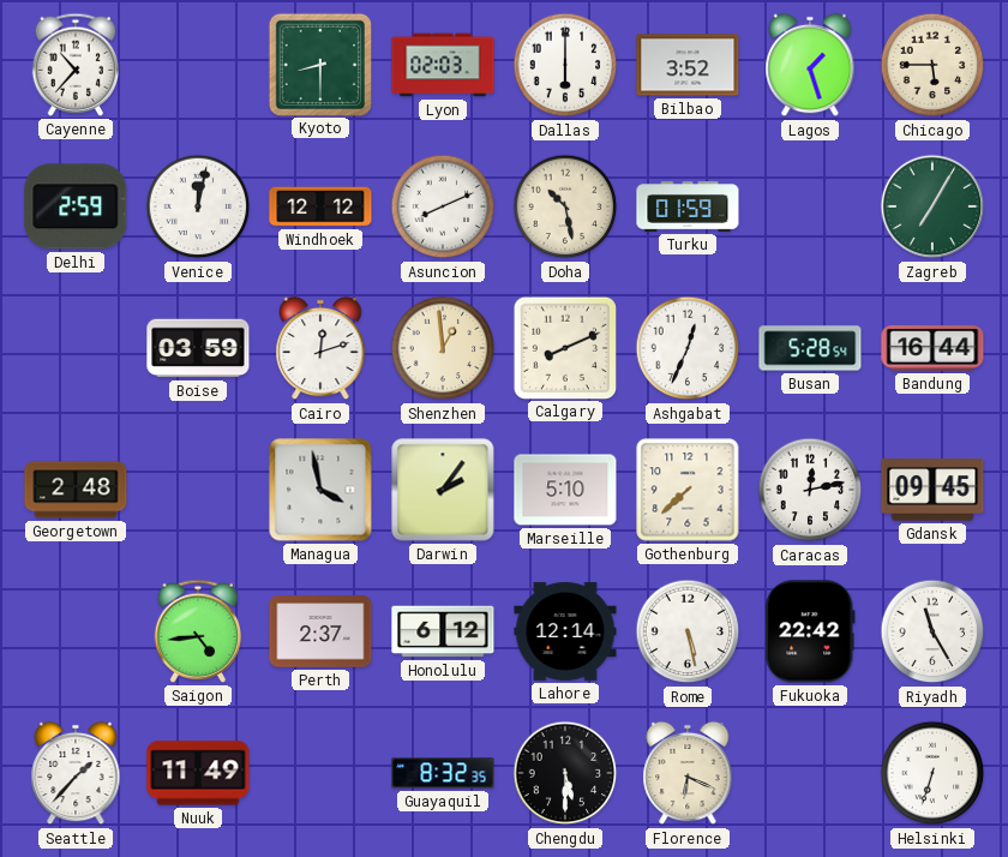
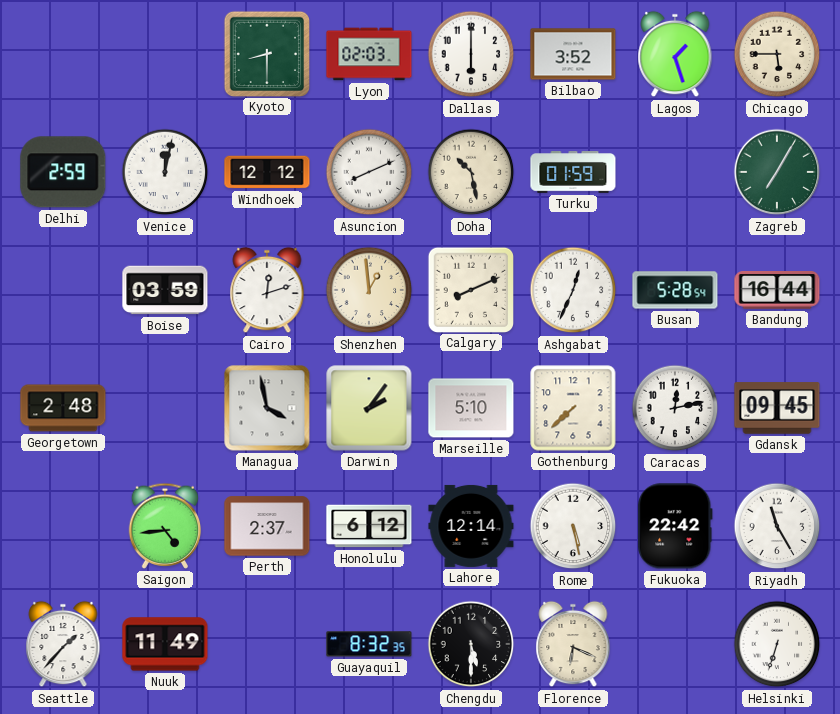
Cayenne: 10:37 -> none
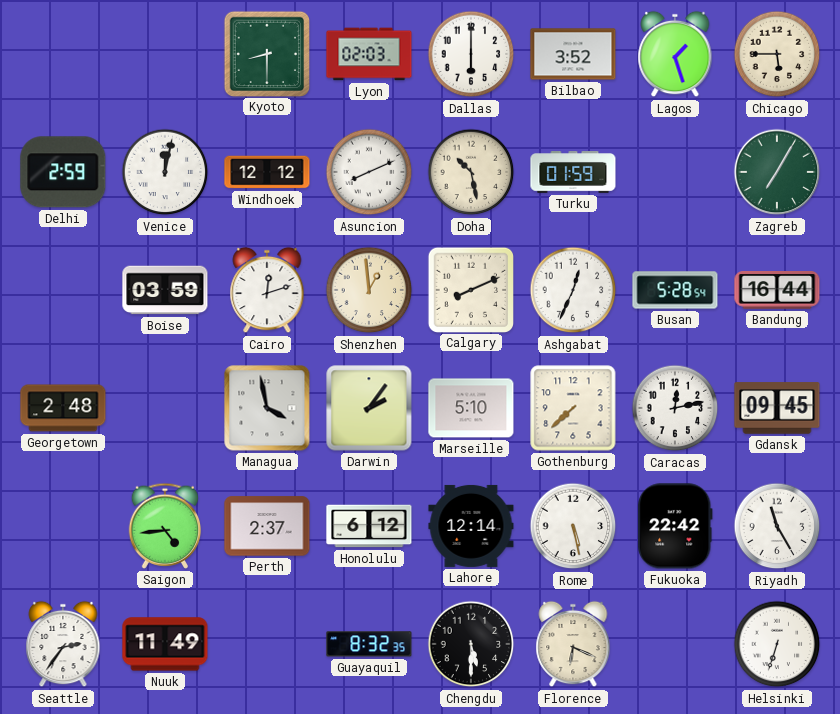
Seattle: 1:37 -> 2:36
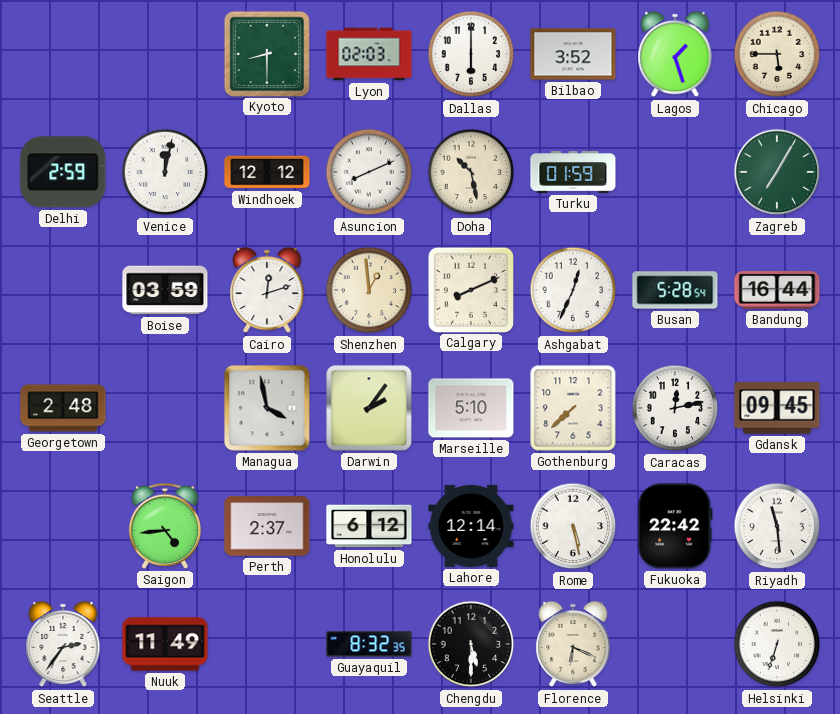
Riyadh: 11:25 -> 11:29
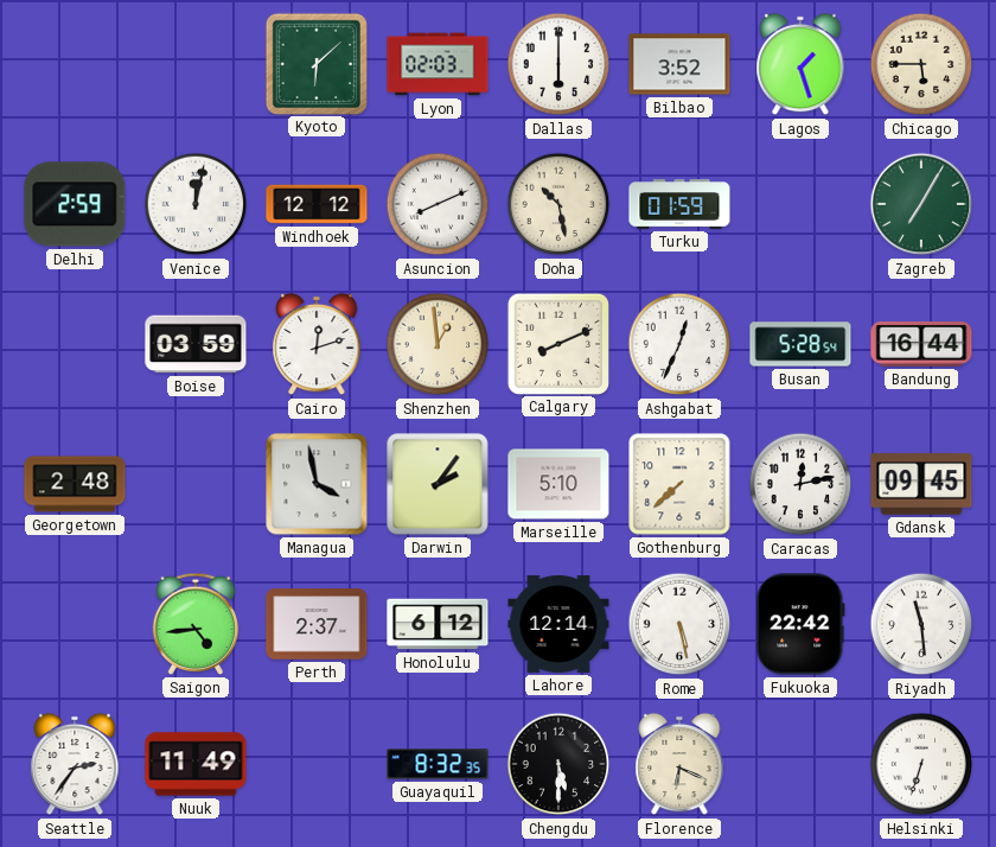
Kyoto: 8:30 -> 6:08
